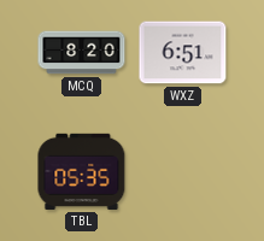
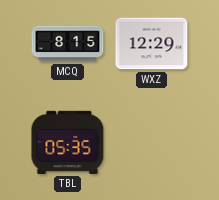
MCQ: 8:20 -> 8:15
WXZ: 6:51 -> 12:29
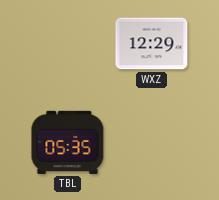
MCQ: 8:15 -> none
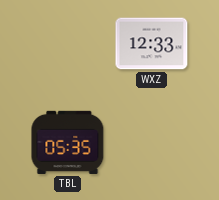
WXZ: 12:29 -> 12:33
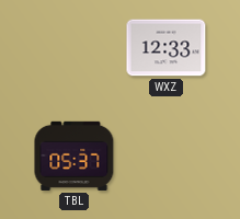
TBL: 05:35 -> 05:37
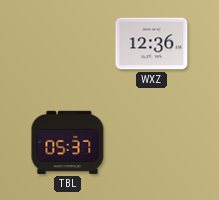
WXZ: 12:33 -> 12:36
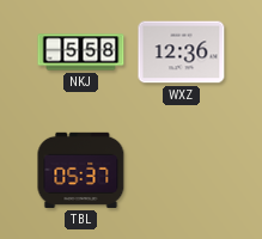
NKJ: none -> 5:58
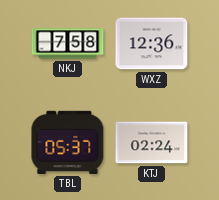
NKJ: 5:58 -> 7:58
KTJ: none -> 02:24
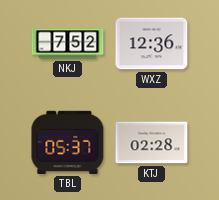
NKJ: 7:58 -> 7:52
KTJ: 02:24 -> 02:28
